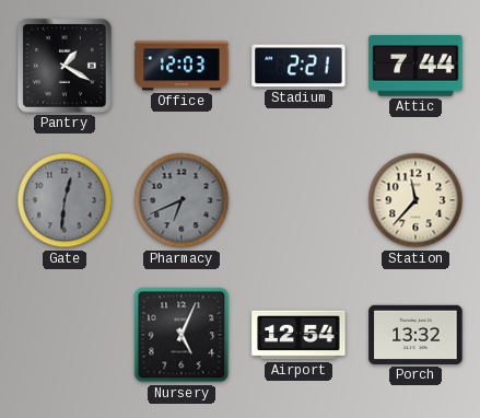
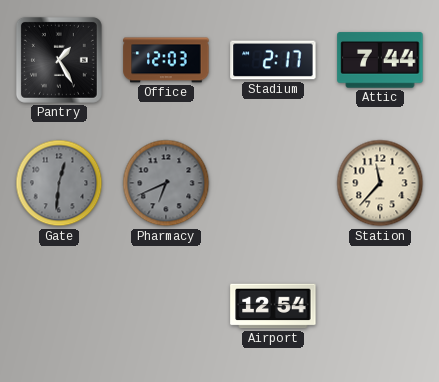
Pantry: 1:20 -> 1:25
Stadium: 2:21 -> 2:17
Nursery: 5:04 -> none
Porch: 13:32 -> none
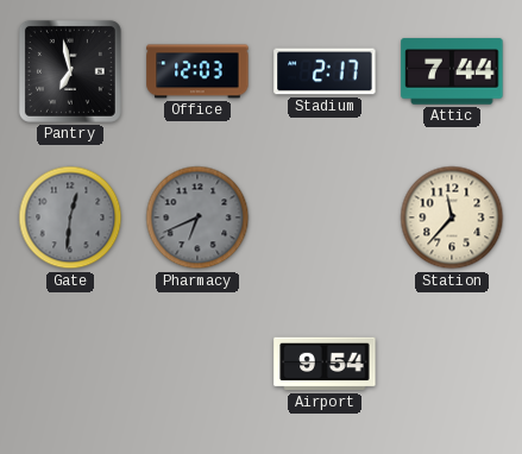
Pantry: 1:25 -> 6:58
Airport: 12:54 -> 9:54
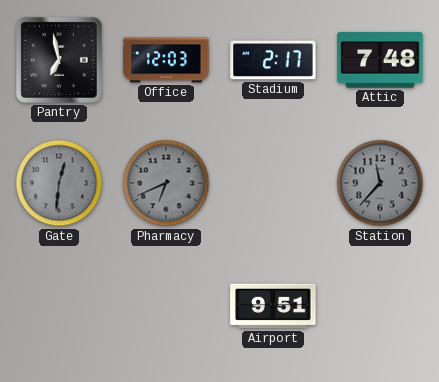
Attic: 7:44 -> 7:48
Station dial: cream -> grey
Airport: 9:54 -> 9:51
